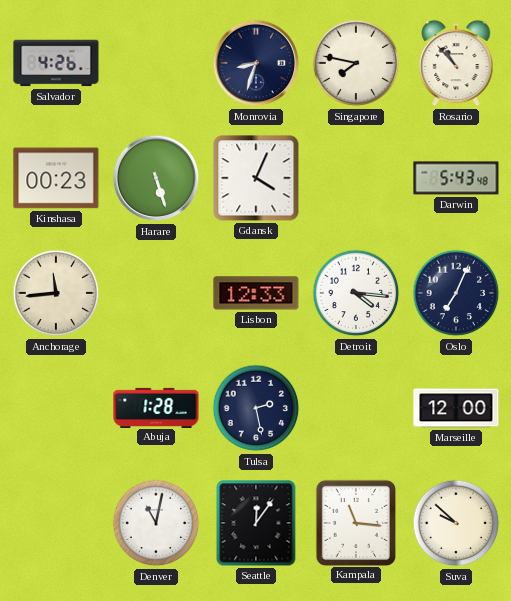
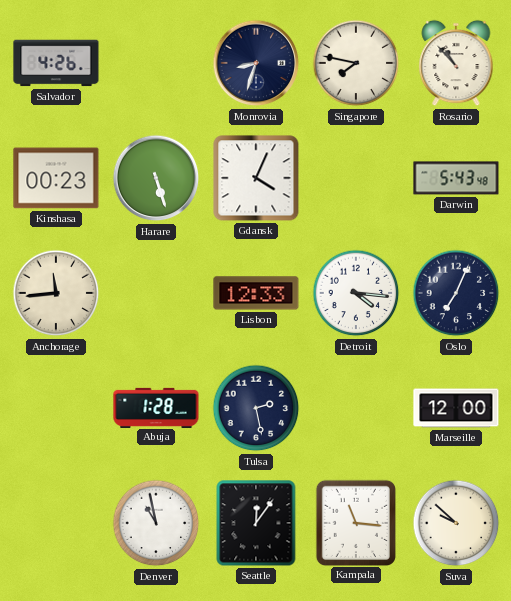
Denver: 11:02 -> 10:58
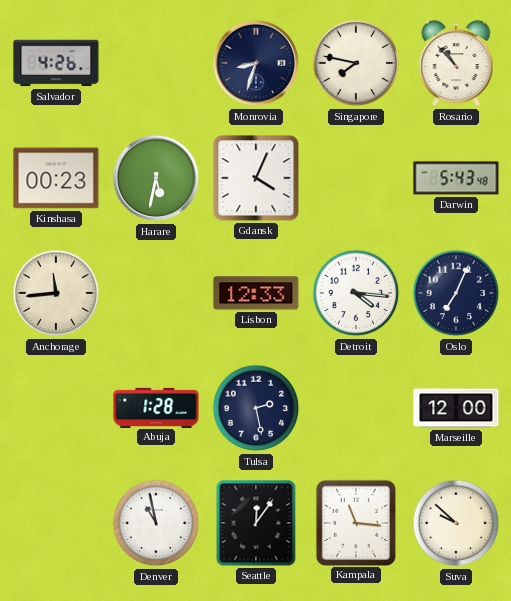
Harare: 5:27 -> 5:32
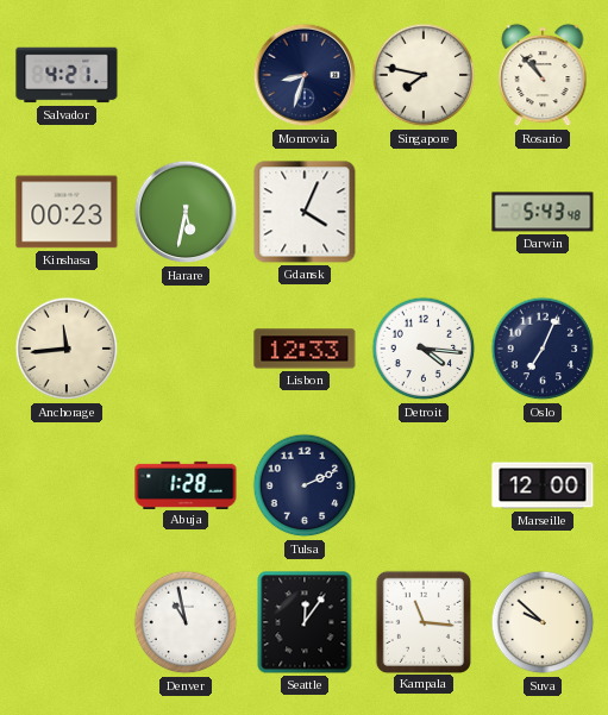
Salvador: 4:26 -> 4:21
Tulsa: 2:28 -> 2:11
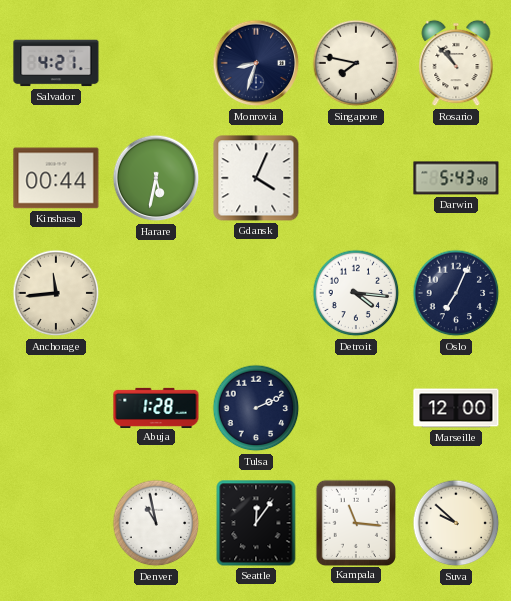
Kinshasa: 00:23 -> 00:44
Lisbon: 12:33 -> none
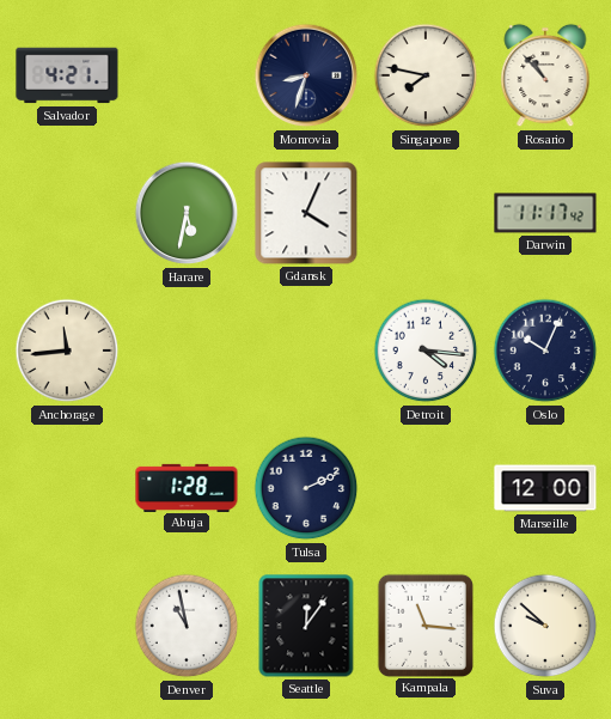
Kinshasa: 00:44 -> none
Darwin: 5:43 -> 11:17
Oslo: 7:04 -> 10:04
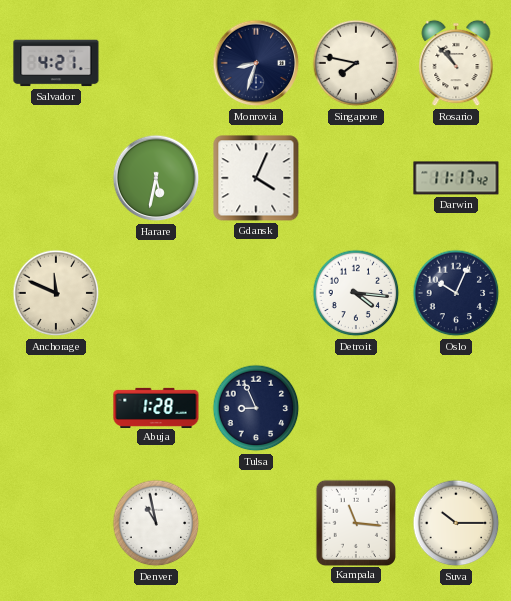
Anchorage: 11:44 -> 11:49
Tulsa: 2:11 -> 8:56
Marseille: 12:00 -> none
Seattle: 12:06 -> none
Suva: 9:52 -> 10:15
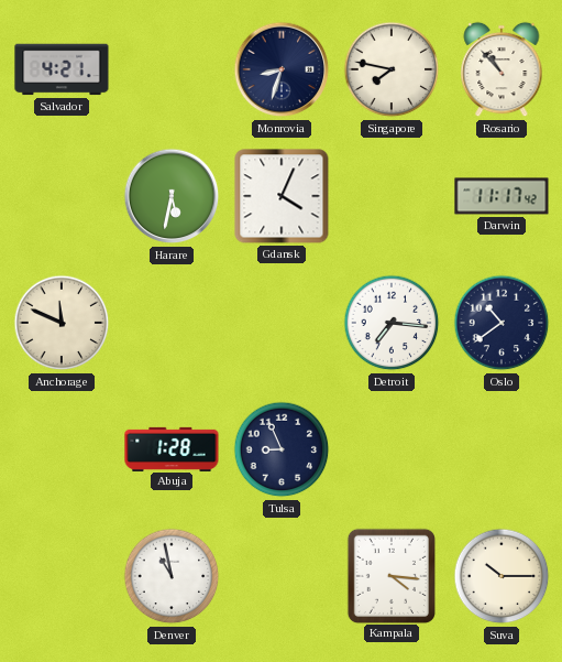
Detroit: 4:16 -> 7:16
Oslo: 10:04 -> 10:39
Kampala: 11:16 -> 4:16
